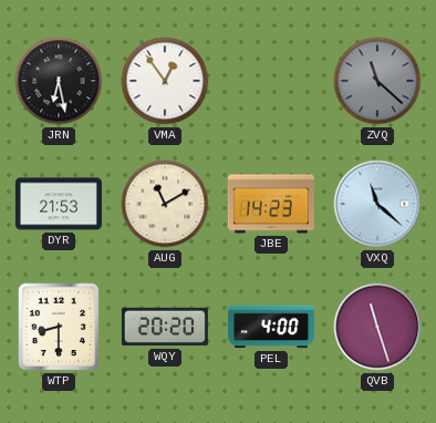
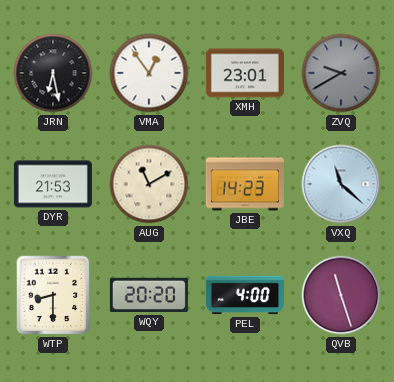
XMH: none -> 23:01
ZVQ: 11:22 -> 9:40
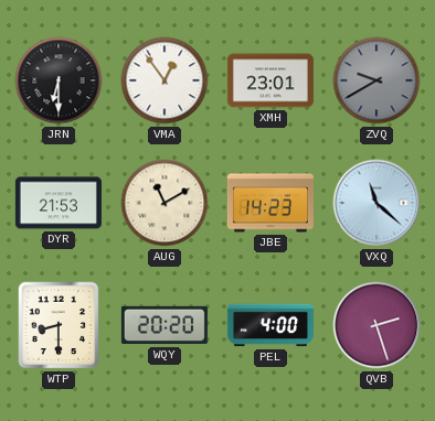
JRN: 6:28 -> 6:30
QVB: 11:27 -> 2:27
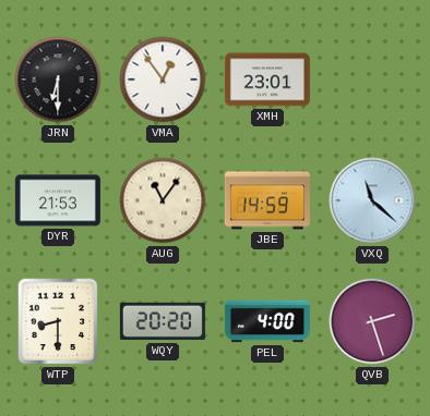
ZVQ: 9:40 -> none
AUG: 11:10 -> 11:06
JBE: 14:23 -> 14:59
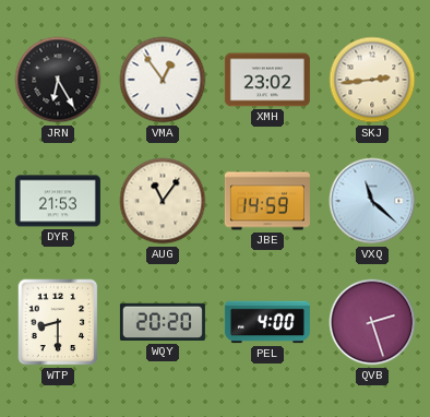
JRN: 6:30 -> 6:25
XMH: 23:01 -> 23:02
SKJ: none -> 2:44
